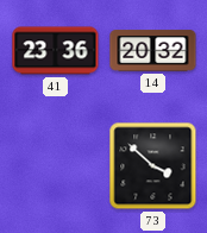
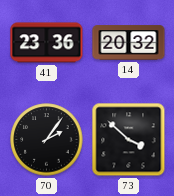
70: none -> 2:06
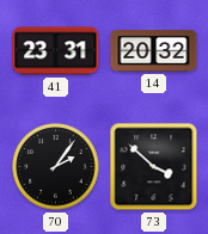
41: 23:36 -> 23:31
